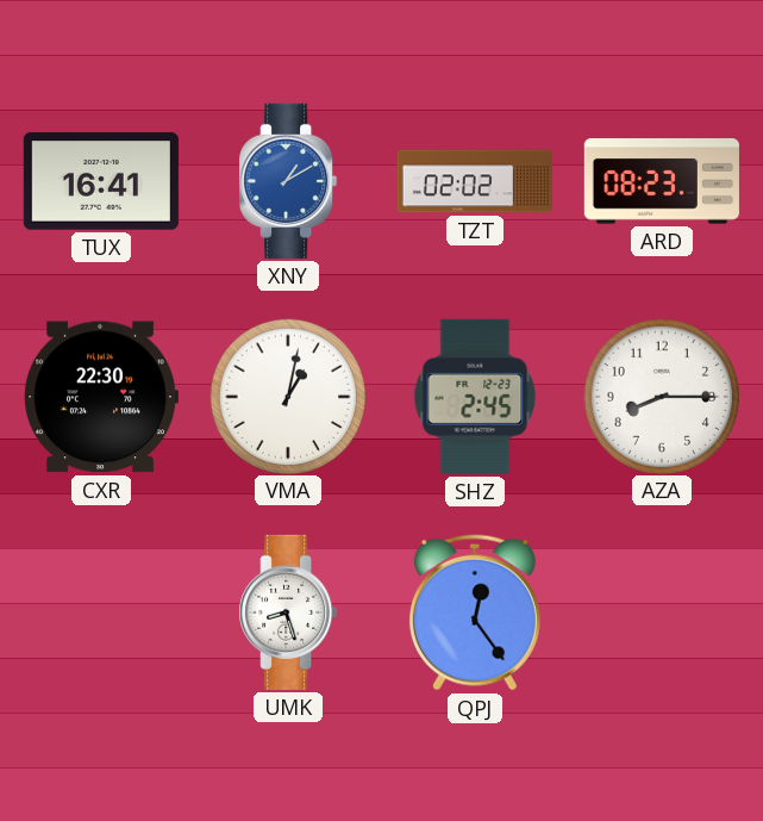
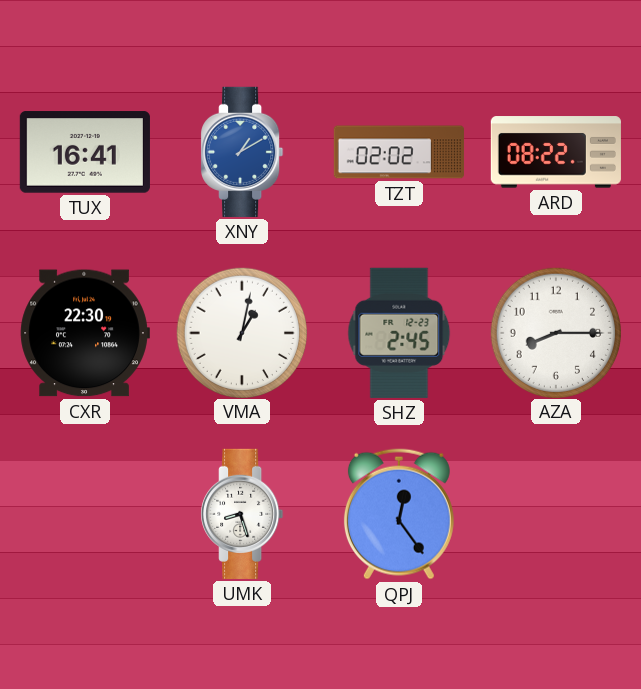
ARD: 08:23 -> 08:22
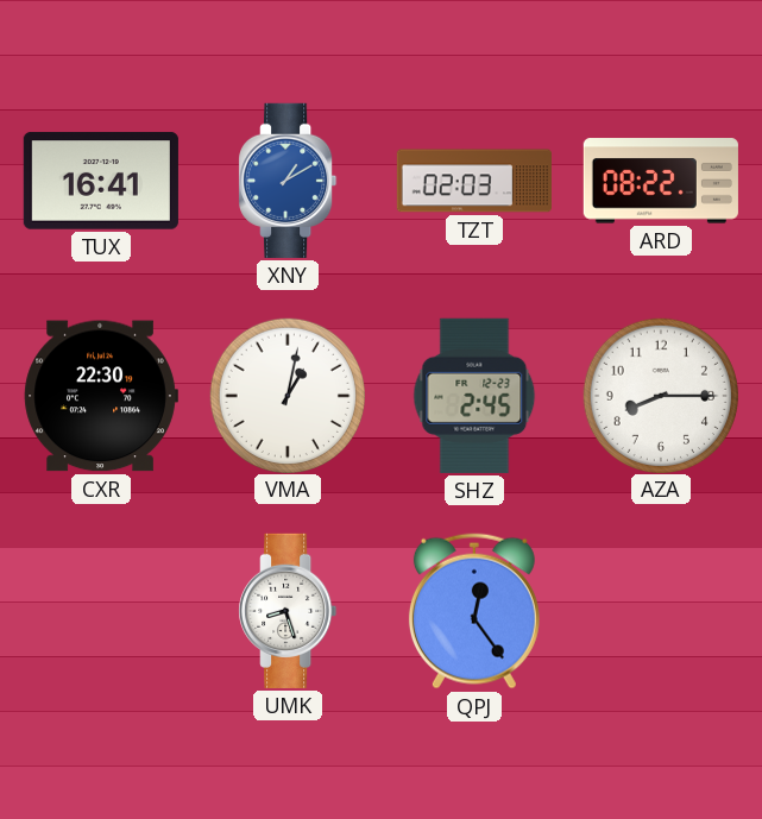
TZT: 02:02 -> 02:03
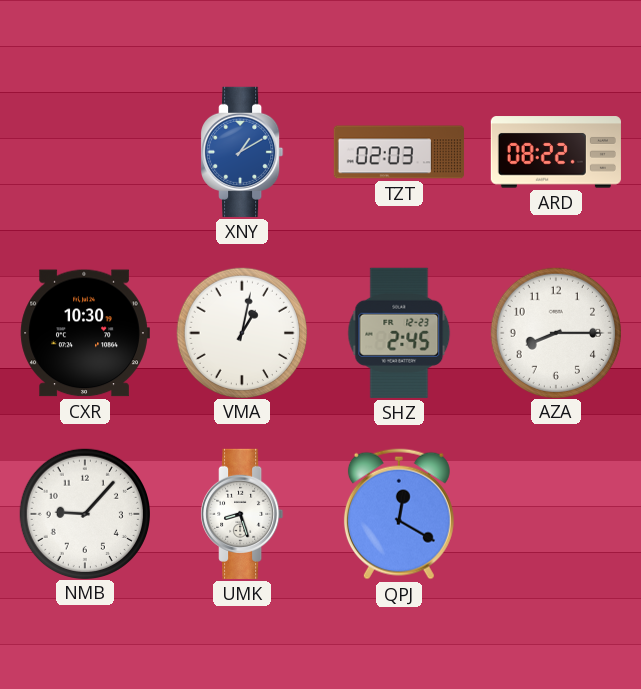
TUX: 16:41 -> none
CXR: 22:30 -> 10:30
NMB: none -> 9:07
QPJ: 12:24 -> 12:20
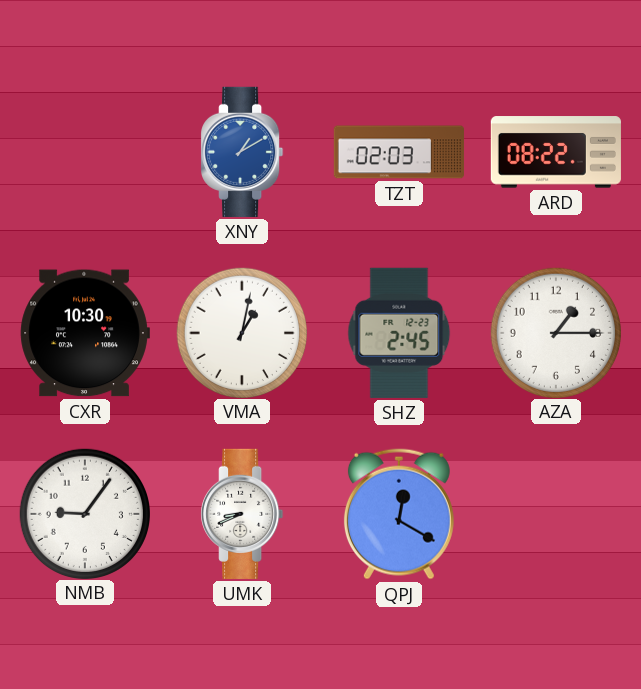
AZA: 8:15 -> 1:15
NMB: 9:07 -> 9:06
UMK: 8:27 -> 8:41
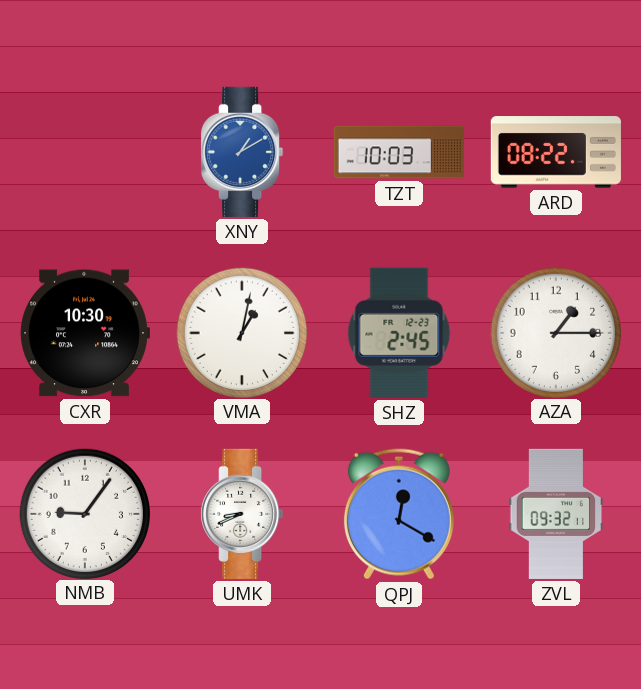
TZT: 02:03 -> 10:03
ZVL: none -> 09:32
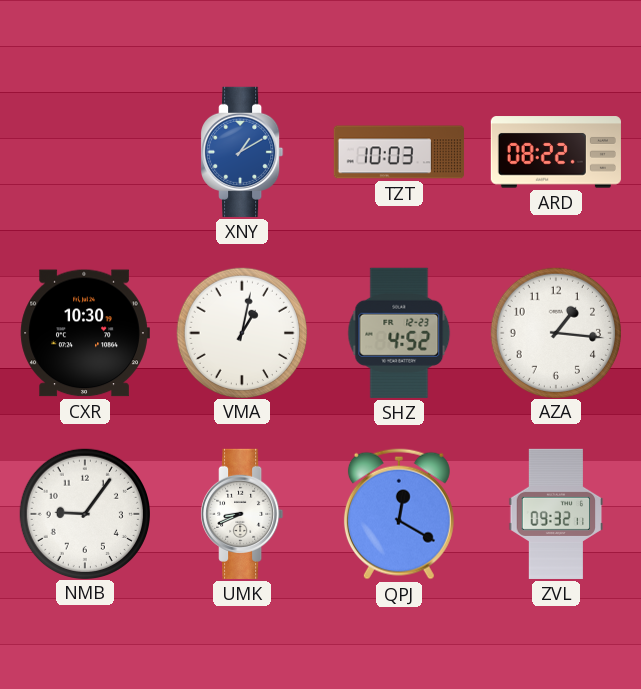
SHZ: 2:45 -> 4:52
AZA: 1:15 -> 1:16
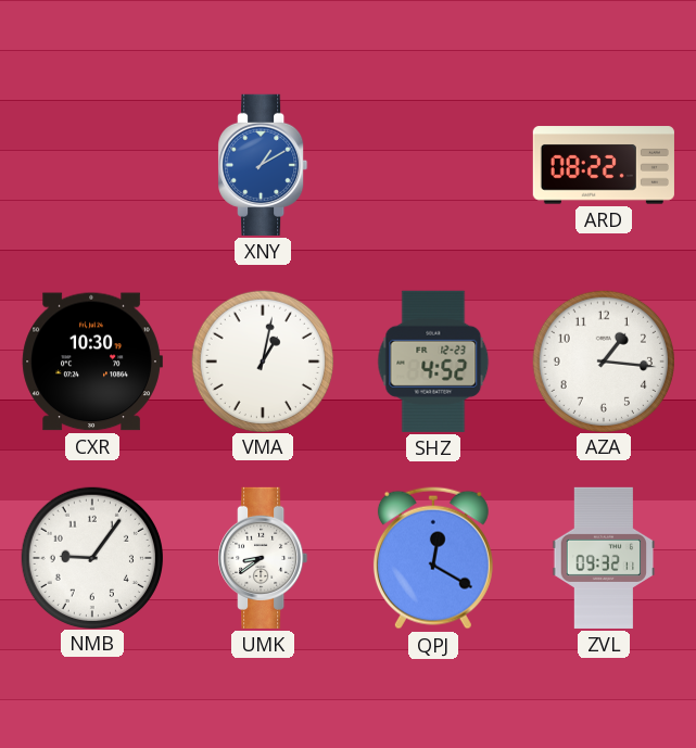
TZT: 10:03 -> none
UMK: 8:41 -> 8:39
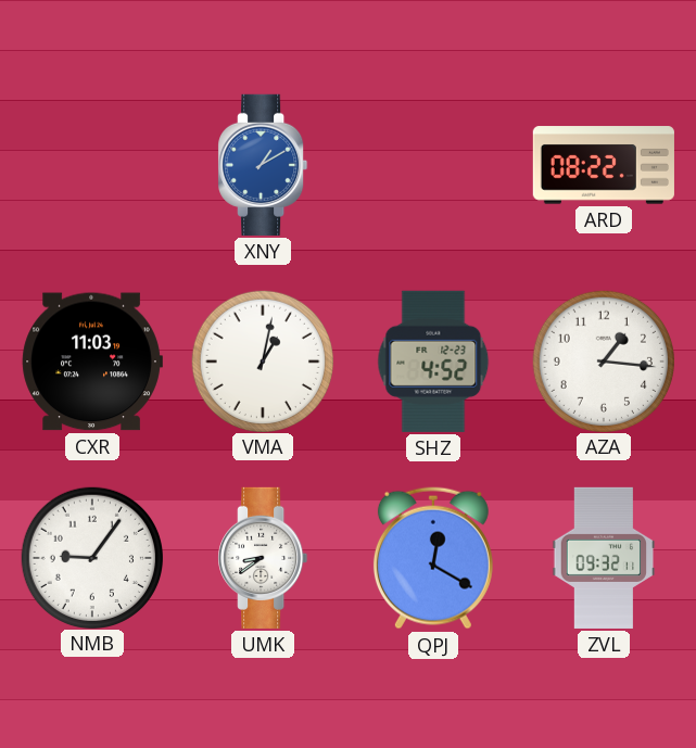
CXR: 10:30 -> 11:03
